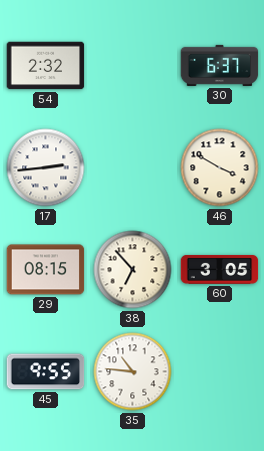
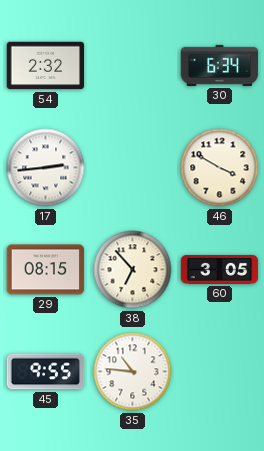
30: 6:37 -> 6:34
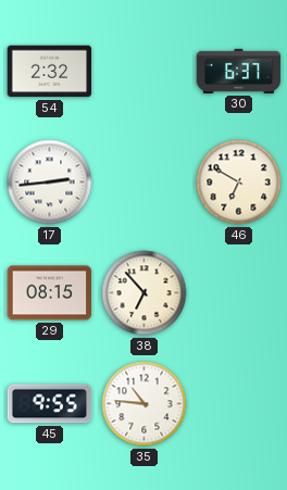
30: 6:34 -> 6:37
46: 3:50 -> 6:50
60: 3:05 -> none
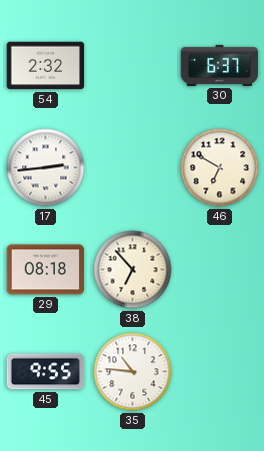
29: 08:15 -> 08:18
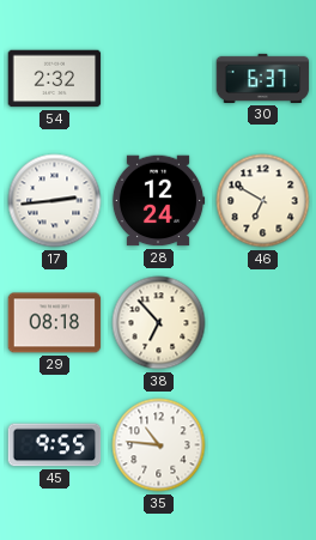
28: none -> 12:24
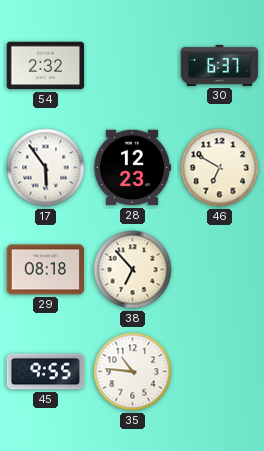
17: 2:44 -> 5:54
28: 12:24 -> 12:23
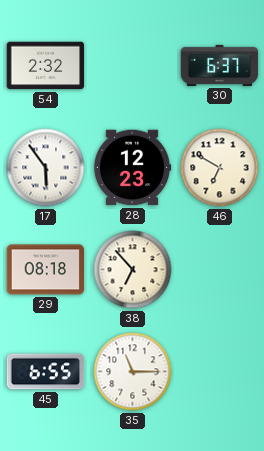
45: 9:55 -> 6:55
35: 10:46 -> 11:15
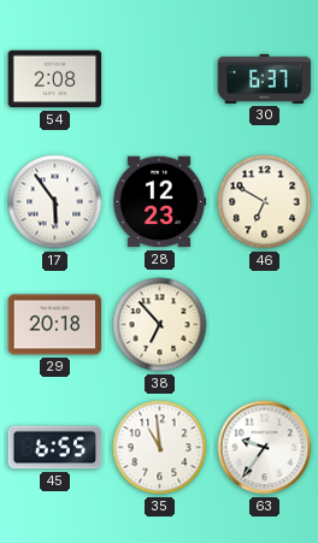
54: 2:32 -> 2:08
29: 08:18 -> 20:18
35: 11:15 -> 10:59
63: none -> 9:36
